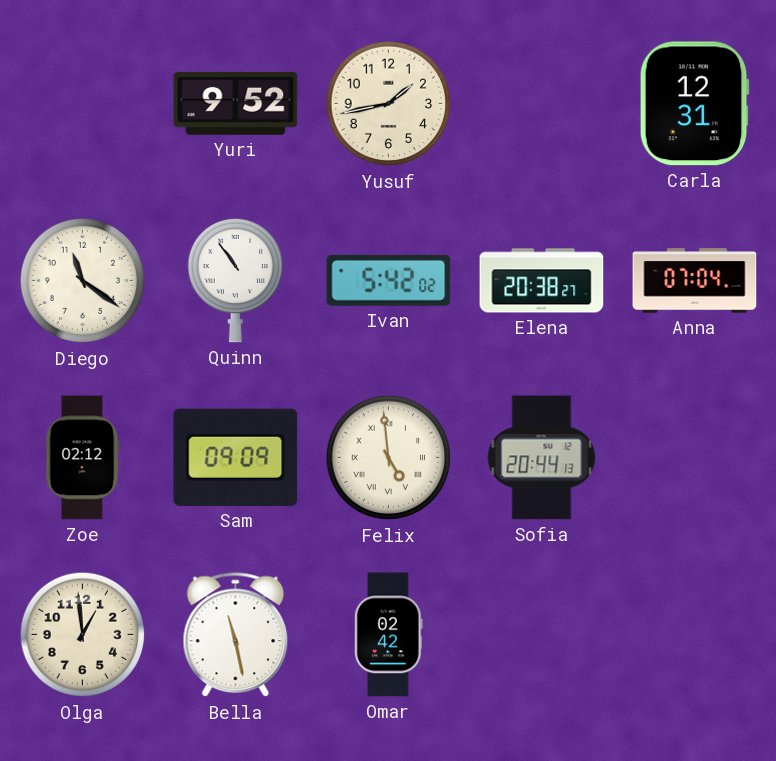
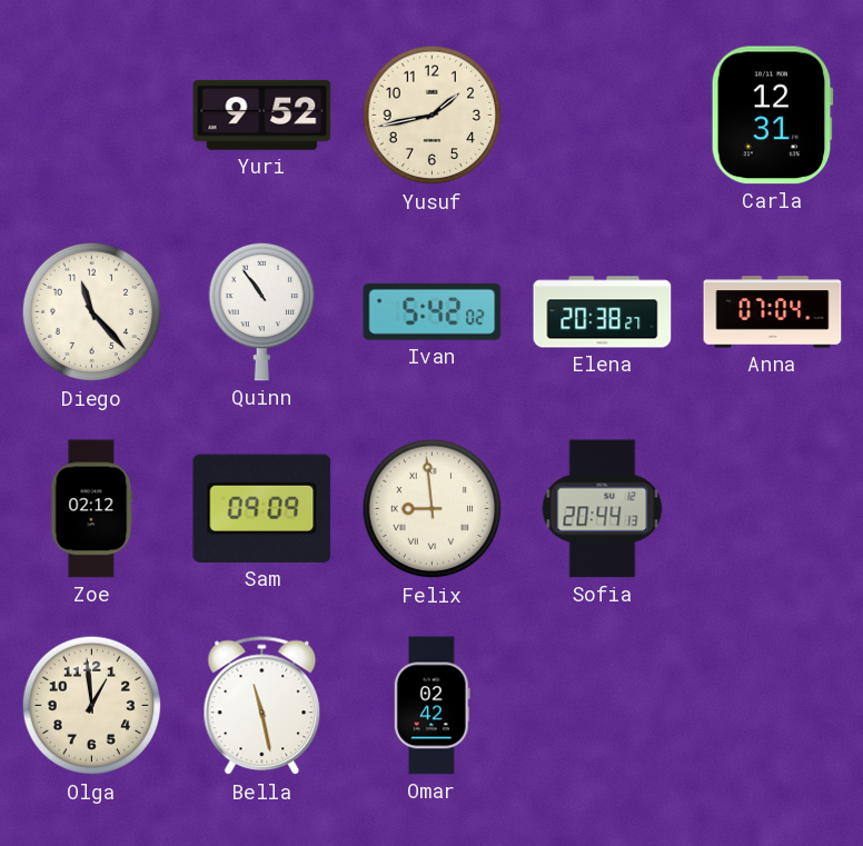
Diego: 11:21 -> 11:23
Felix: 4:59 -> 8:59
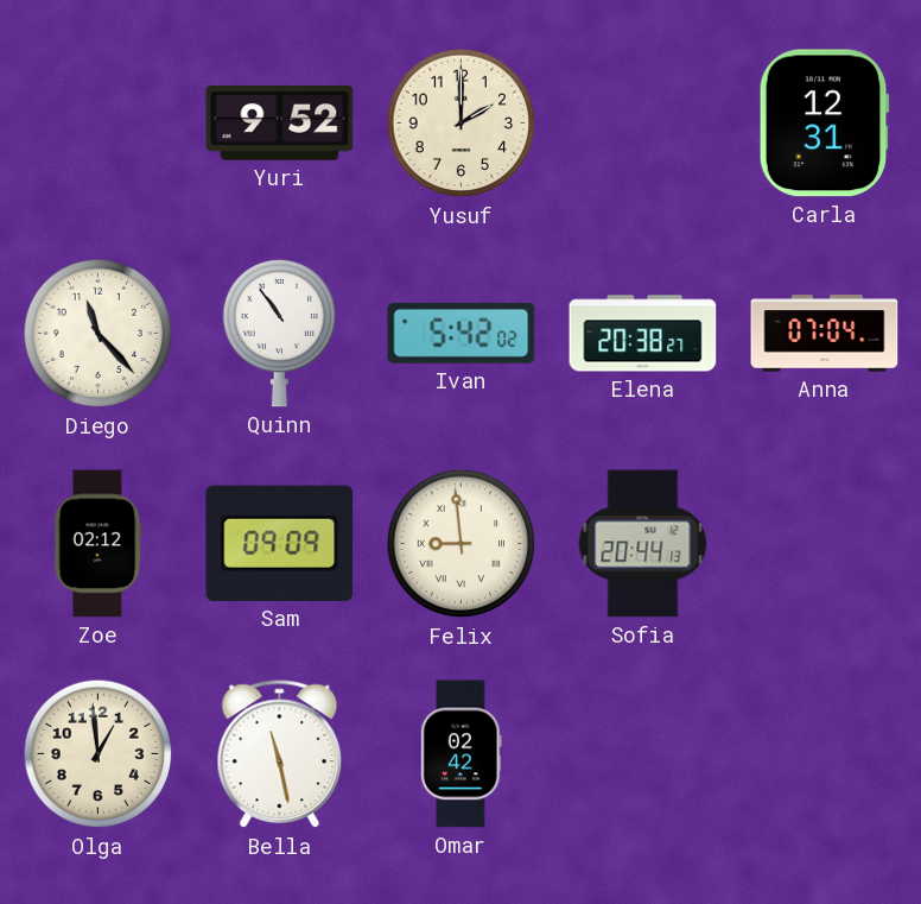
Yusuf: 1:43 -> 2:00
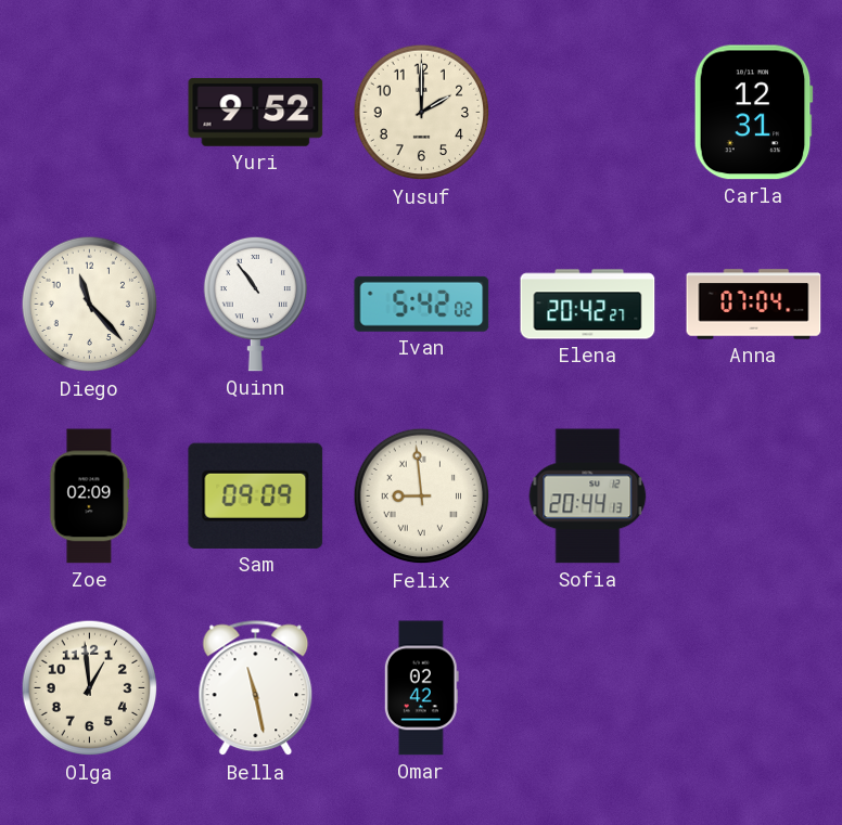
Elena: 20:38 -> 20:42
Zoe: 02:12 -> 02:09
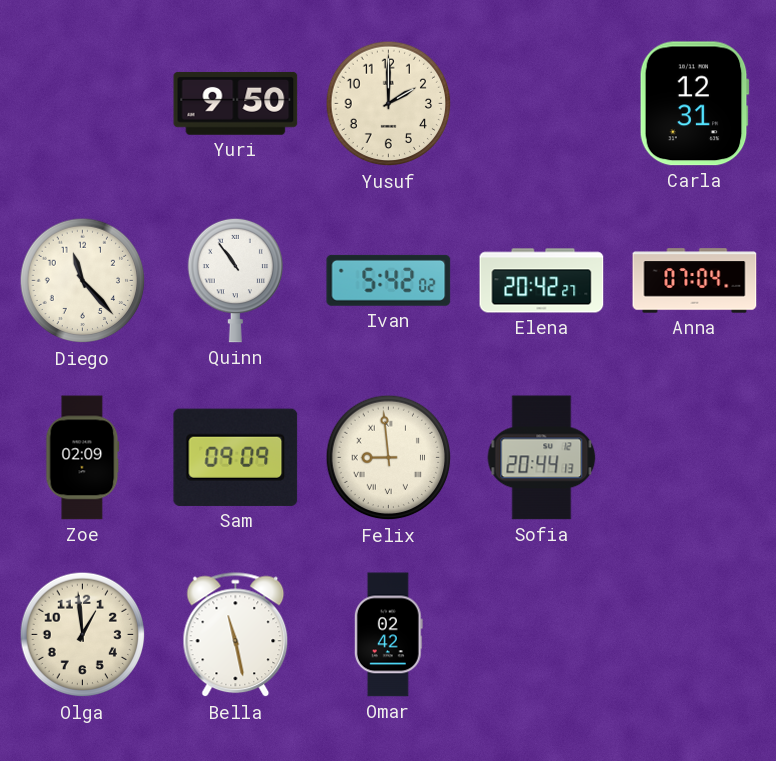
Yuri: 9:52 -> 9:50
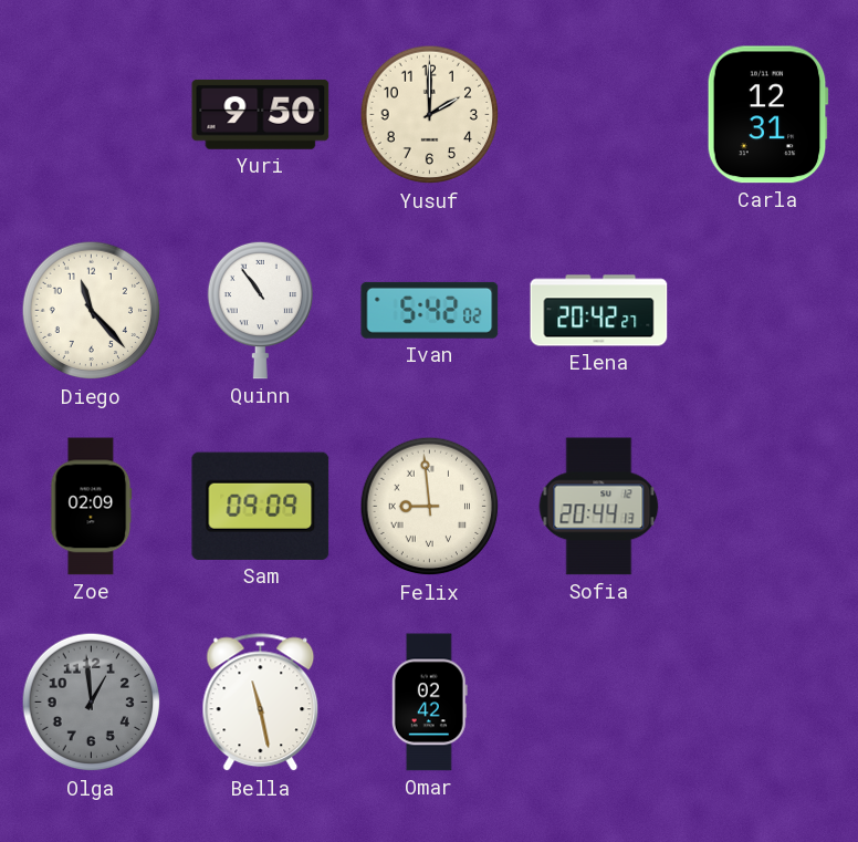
Anna: 07:04 -> none
Olga dial: cream -> grey
